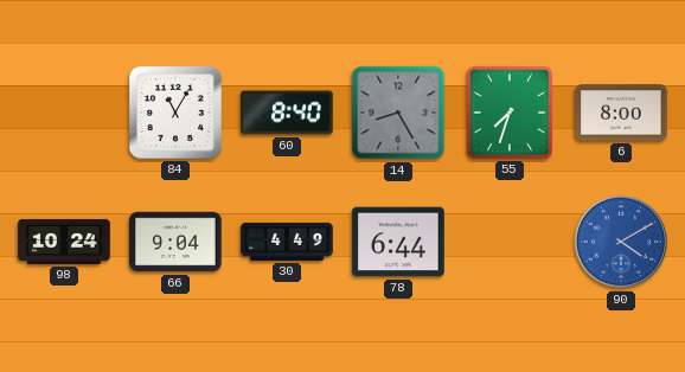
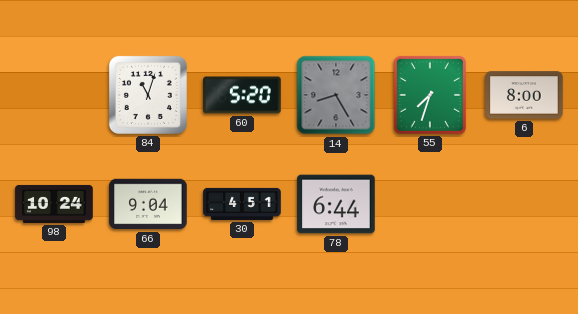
84: 11:05 -> 11:03
60: 8:40 -> 5:20
30: 4:49 -> 4:51
90: 4:10 -> none
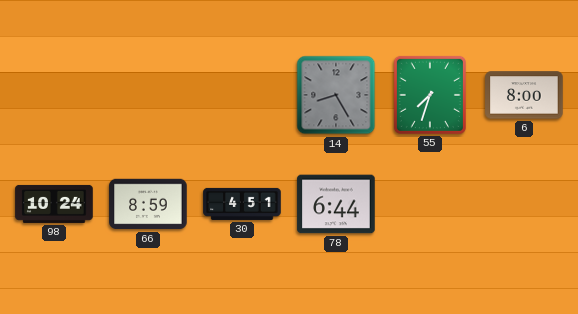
84: 11:03 -> none
60: 5:20 -> none
66: 9:04 -> 8:59
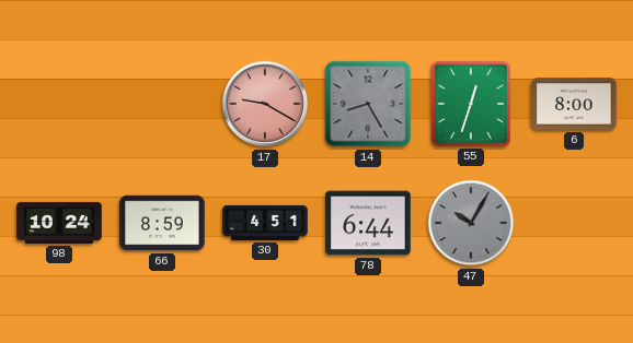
17: none -> 9:20
55: 7:33 -> 12:33
47: none -> 10:05
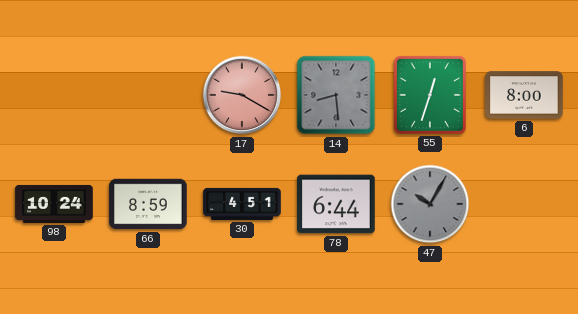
14: 8:25 -> 8:29
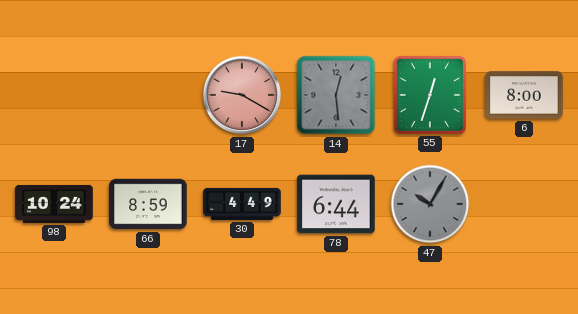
14: 8:29 -> 12:29
30: 4:51 -> 4:49
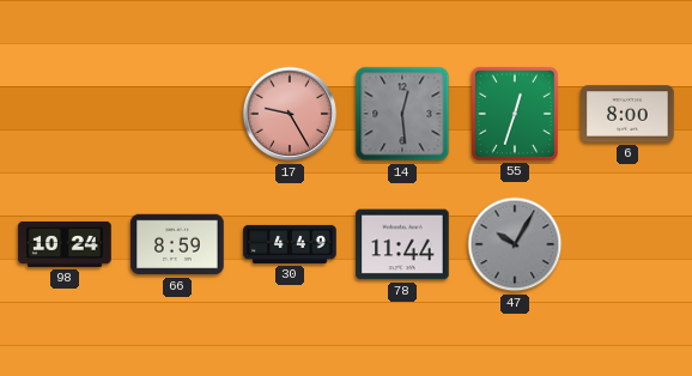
17: 9:20 -> 9:25
78: 6:44 -> 11:44
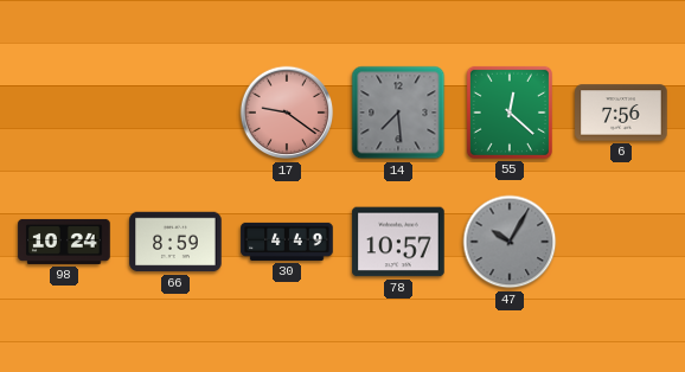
17: 9:25 -> 9:21
14: 12:29 -> 7:29
55: 12:33 -> 12:22
6: 8:00 -> 7:56
78: 11:44 -> 10:57
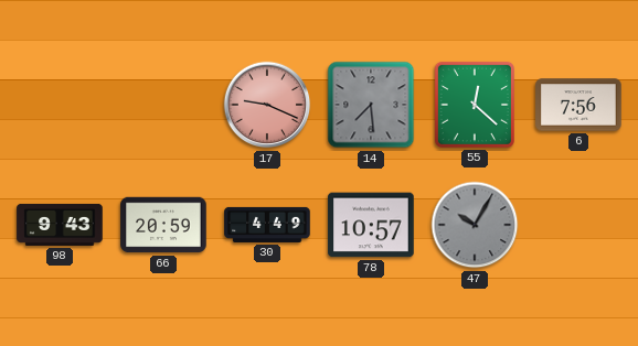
17: 9:21 -> 9:19
98: 10:24 -> 9:43
66: 8:59 -> 20:59
